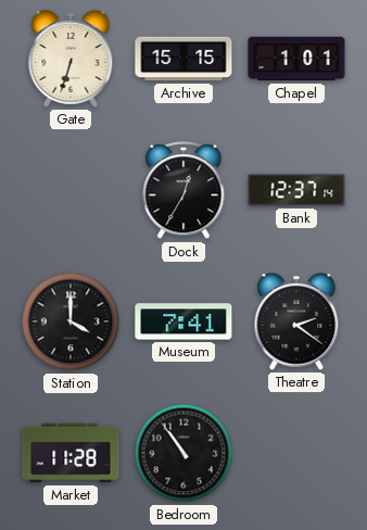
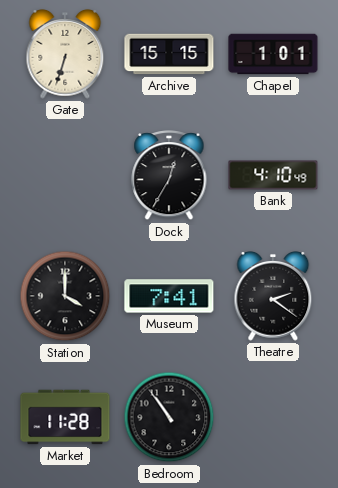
Bank: 12:37 -> 4:10
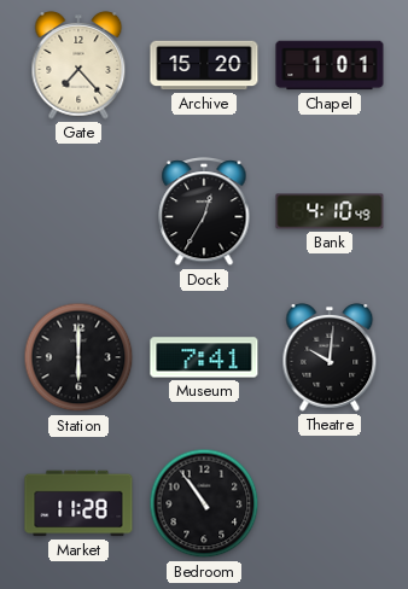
Gate: 6:33 -> 7:23
Archive: 15:15 -> 15:20
Station: 4:00 -> 6:00
Theatre: 2:21 -> 10:01
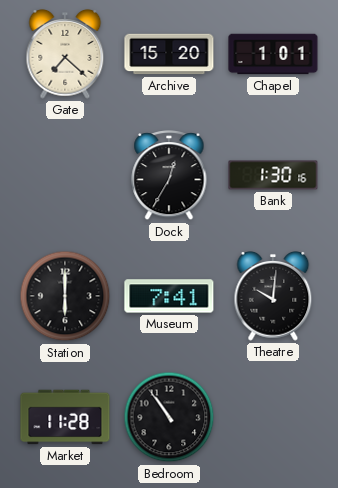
Gate: 7:23 -> 7:22
Bank: 4:10 -> 1:30
